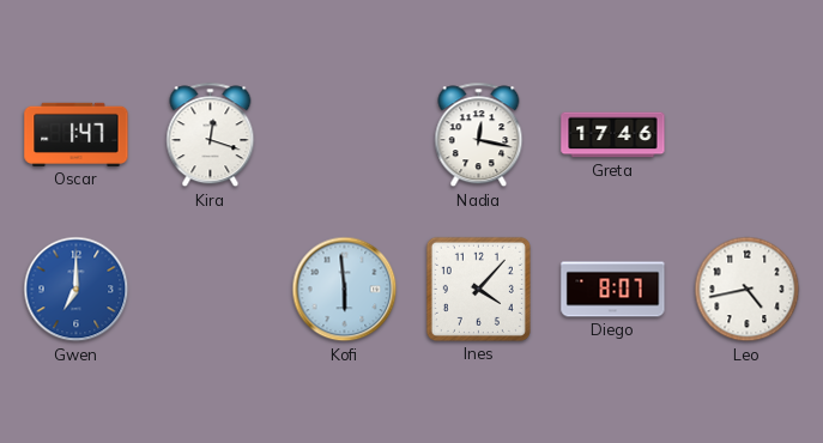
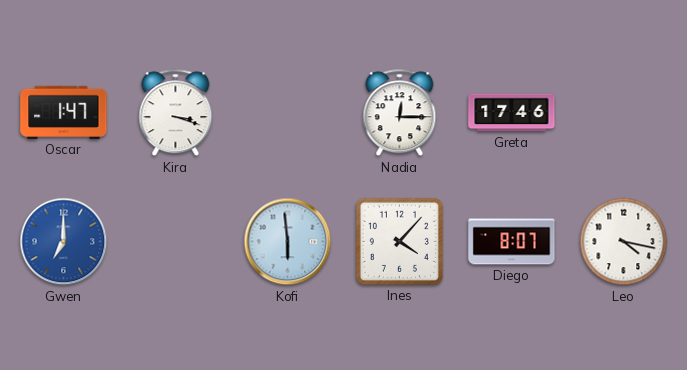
Kira: 12:18 -> 3:18
Nadia: 12:17 -> 12:15
Leo: 4:43 -> 4:17
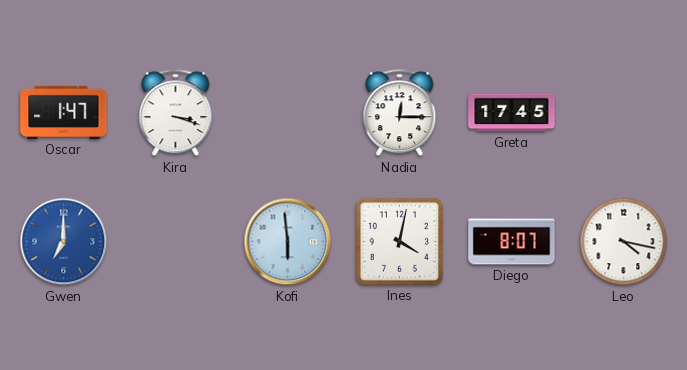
Greta: 17:46 -> 17:45
Ines: 4:07 -> 4:02
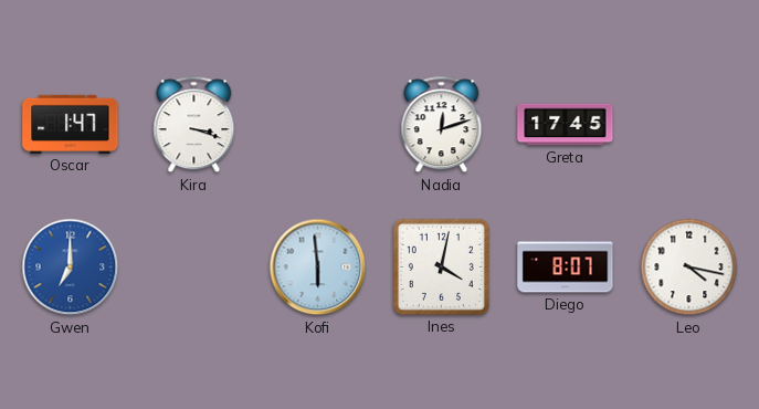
Nadia: 12:15 -> 12:12
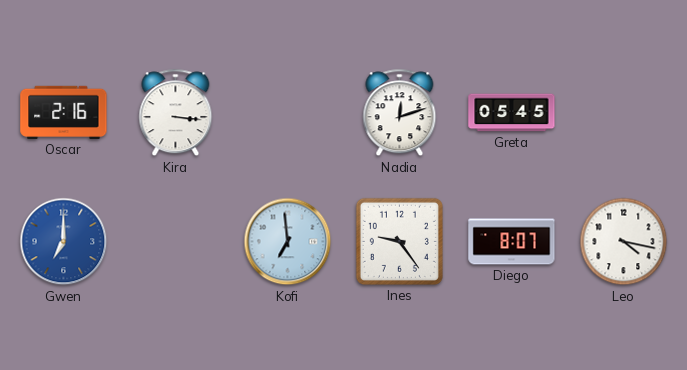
Oscar: 1:47 -> 2:16
Kira: 3:18 -> 3:16
Greta: 17:45 -> 05:45
Kofi: 5:59 -> 6:59
Ines: 4:02 -> 9:24
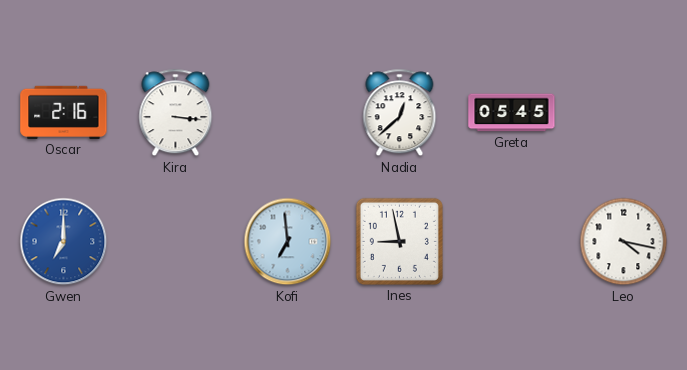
Nadia: 12:12 -> 12:38
Ines: 9:24 -> 8:58
Diego: 8:07 -> none
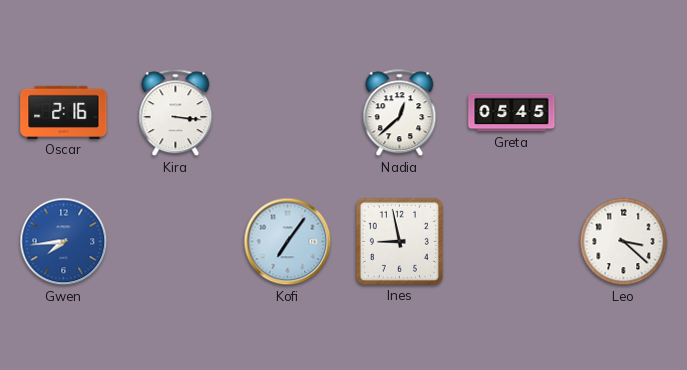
Gwen: 7:00 -> 7:44
Kofi: 6:59 -> 7:06
Leo: 4:17 -> 3:22
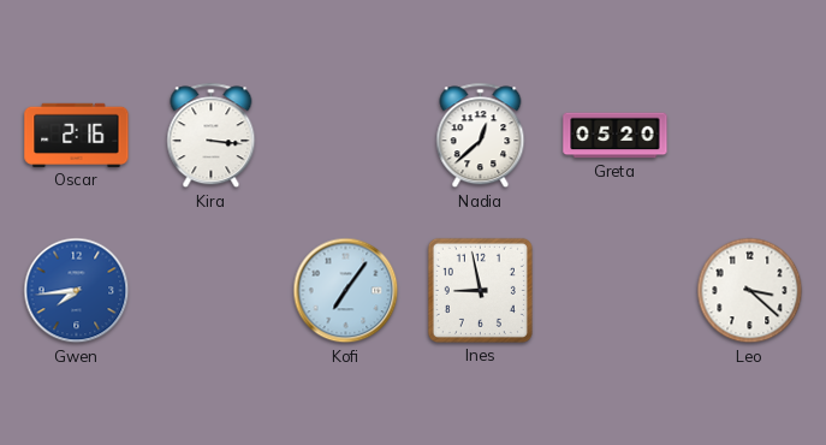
Greta: 05:45 -> 05:20
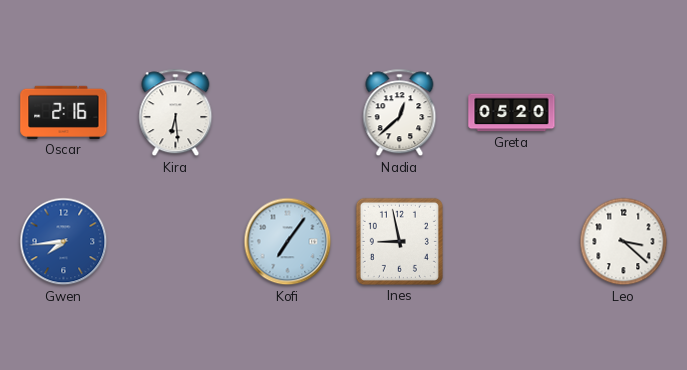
Kira: 3:16 -> 6:29
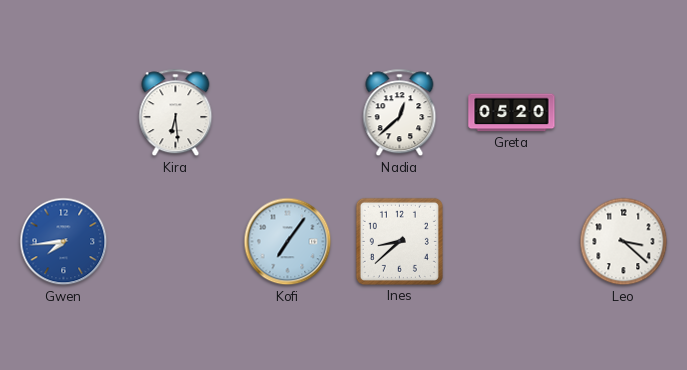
Oscar: 2:16 -> none
Ines: 8:58 -> 8:38
